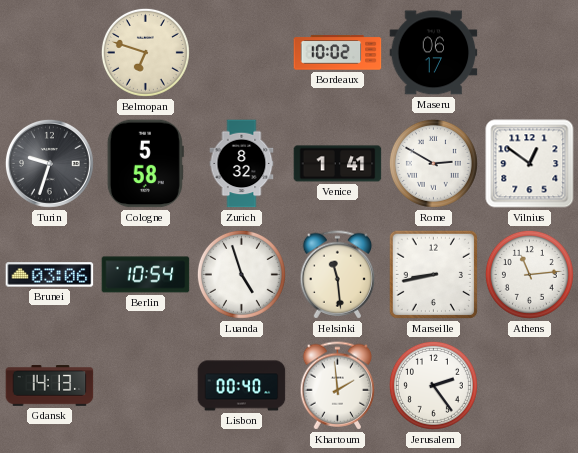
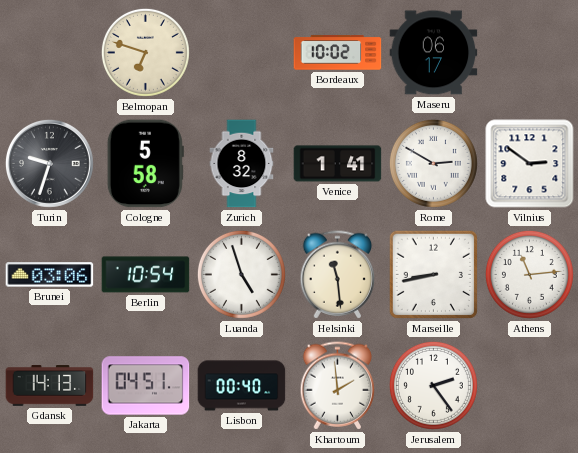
Vilnius: 12:51 -> 2:51
Jakarta: none -> 04:51
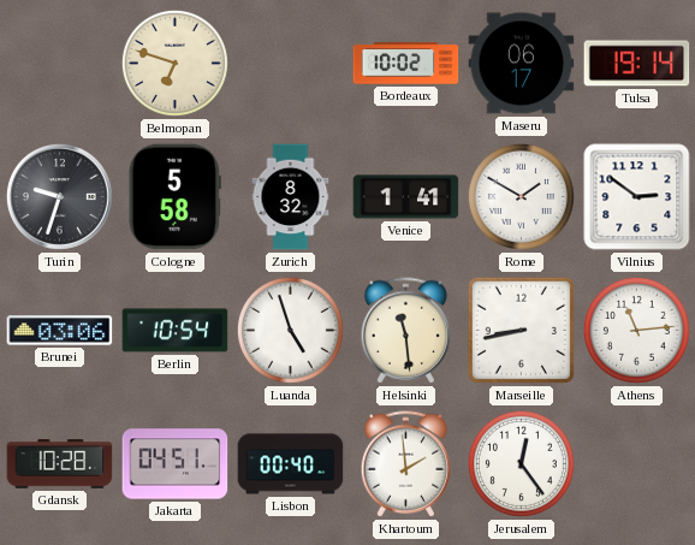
Tulsa: none -> 19:14
Rome: 2:50 -> 1:50
Gdansk: 14:13 -> 10:28
Jerusalem: 2:24 -> 12:24
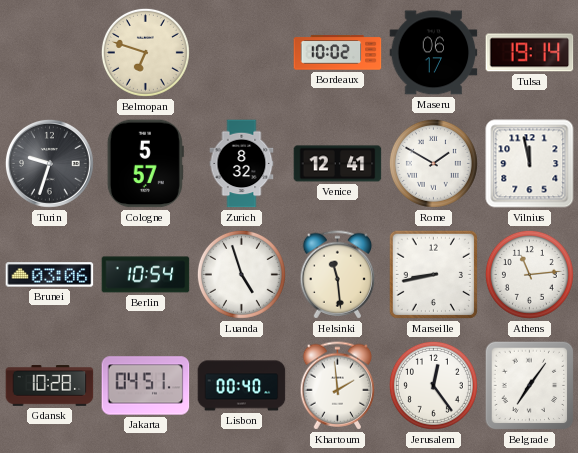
Cologne: 5:58 -> 5:57
Venice: 1:41 -> 12:41
Vilnius: 2:51 -> 11:58
Belgrade: none -> 7:06
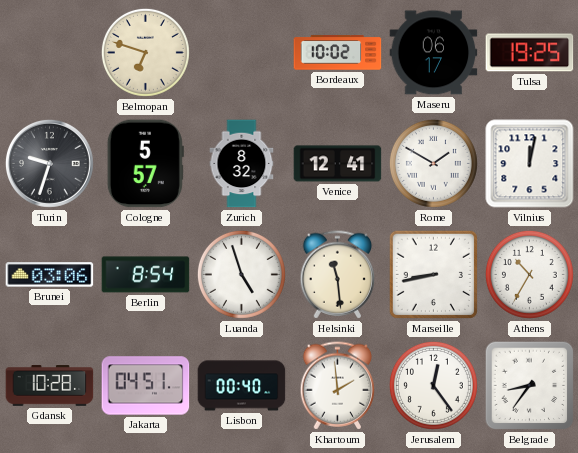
Tulsa: 19:14 -> 19:25
Vilnius: 11:58 -> 12:02
Berlin: 10:54 -> 8:54
Athens: 11:14 -> 10:35
Belgrade: 7:06 -> 8:36
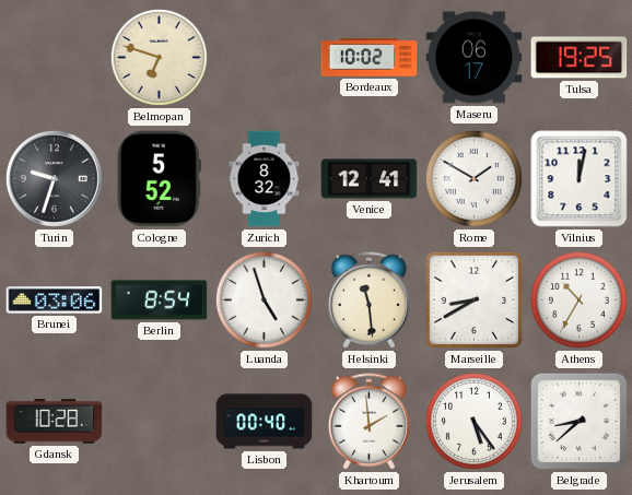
Cologne: 5:57 -> 5:52
Marseille: 8:43 -> 8:40
Jakarta: 04:51 -> none
Jerusalem: 12:24 -> 5:24
Belgrade: 8:36 -> 8:38
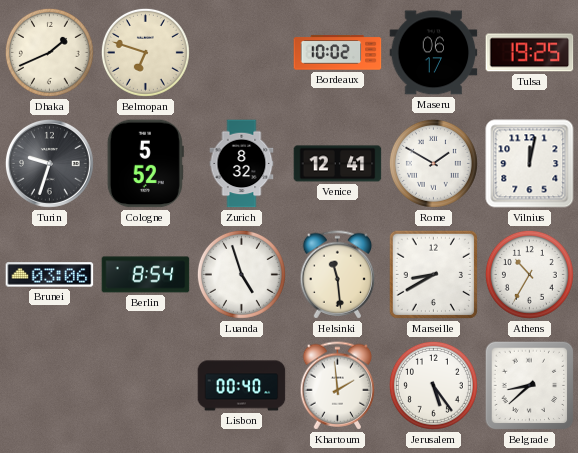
Dhaka: none -> 1:41
Gdansk: 10:28 -> none
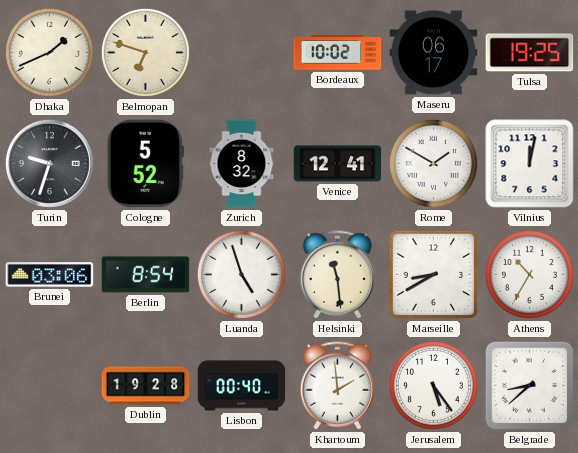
Dublin: none -> 19:28
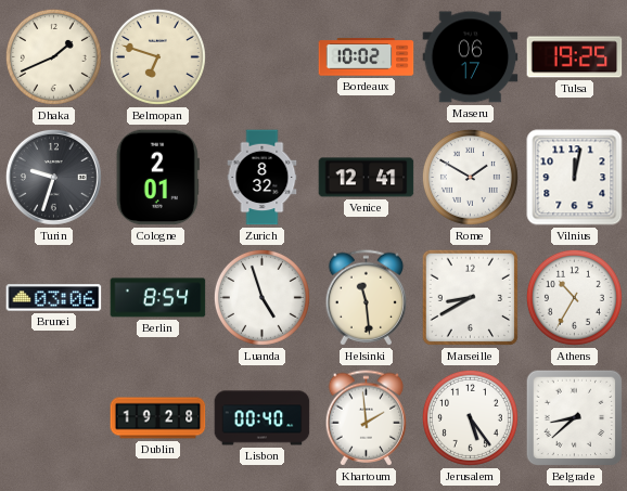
Cologne: 5:52 -> 2:01
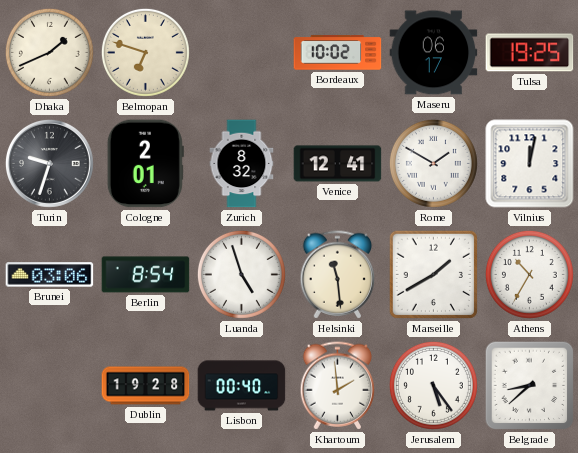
Marseille: 8:40 -> 1:40
